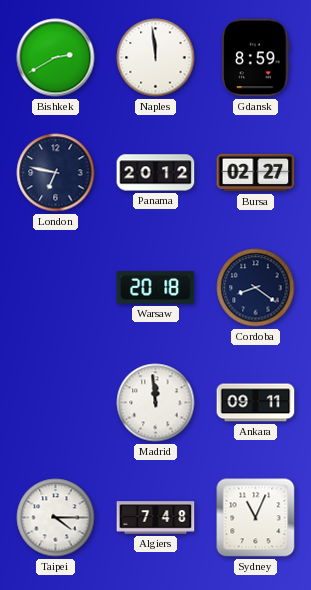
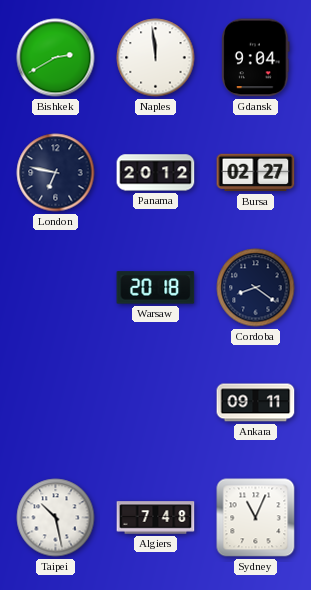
Gdansk: 8:59 -> 9:04
Madrid: 11:59 -> none
Taipei: 4:15 -> 10:28
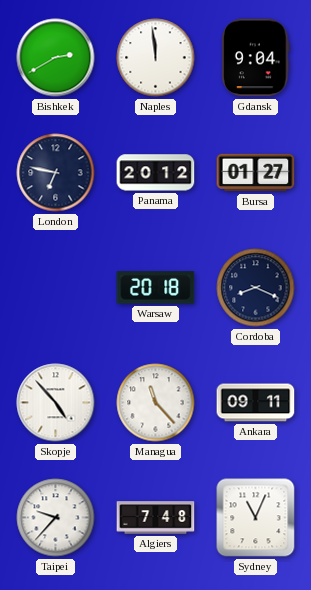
Bursa: 02:27 -> 01:27
Cordoba: 8:21 -> 8:19
Skopje: none -> 4:53
Managua: none -> 11:23
Taipei: 10:28 -> 9:37
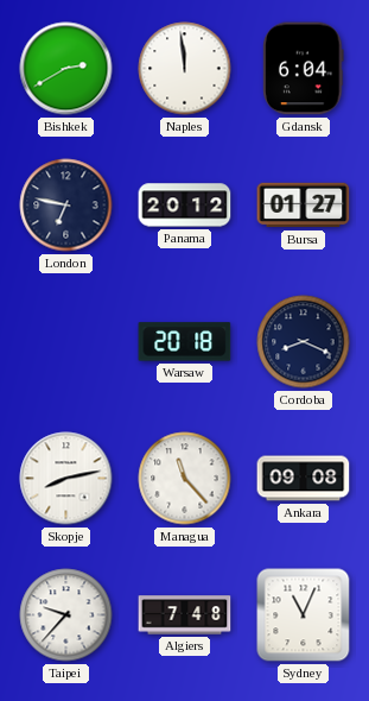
Gdansk: 9:04 -> 6:04
Skopje: 4:53 -> 8:13
Ankara: 09:11 -> 09:08
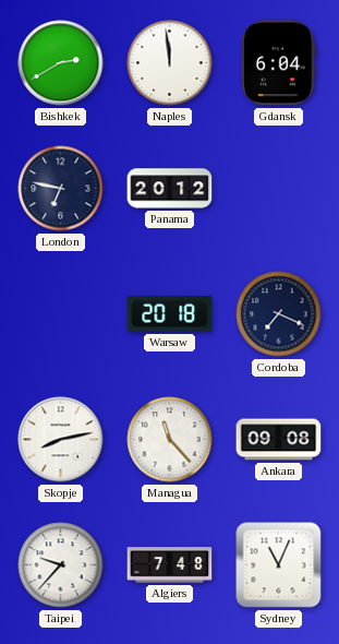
Bursa: 01:27 -> none
Cordoba: 8:19 -> 7:19
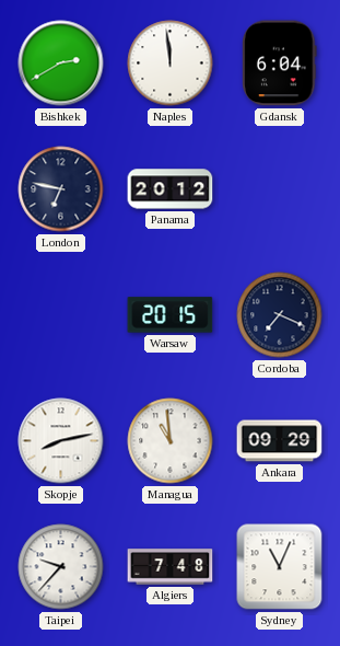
Warsaw: 20:18 -> 20:15
Managua: 11:23 -> 10:59
Ankara: 09:08 -> 09:29
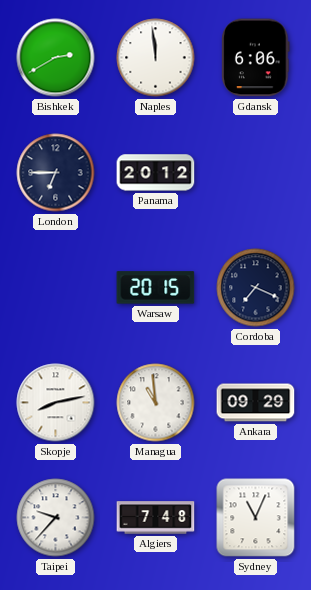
Gdansk: 6:04 -> 6:06
London: 6:47 -> 6:45
